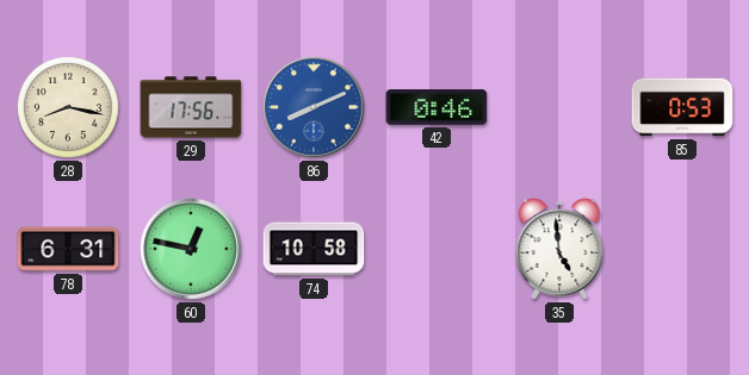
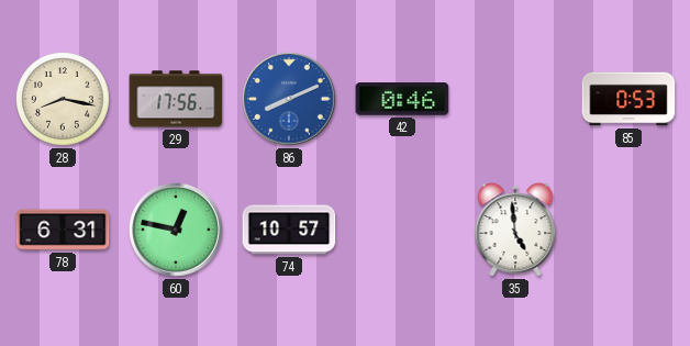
74: 10:58 -> 10:57
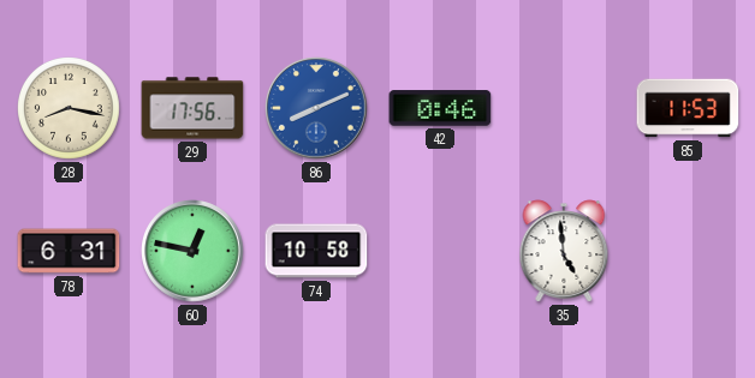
85: 0:53 -> 11:53
74: 10:57 -> 10:58
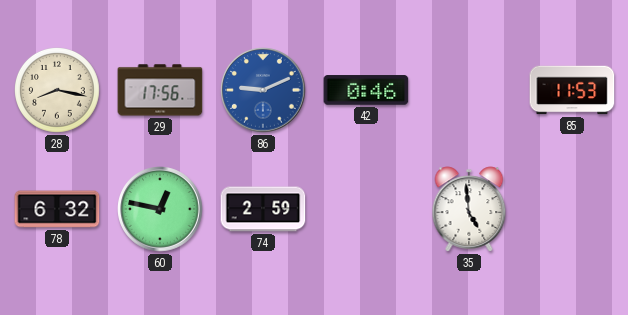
86: 8:11 -> 9:11
78: 6:31 -> 6:32
74: 10:58 -> 2:59
